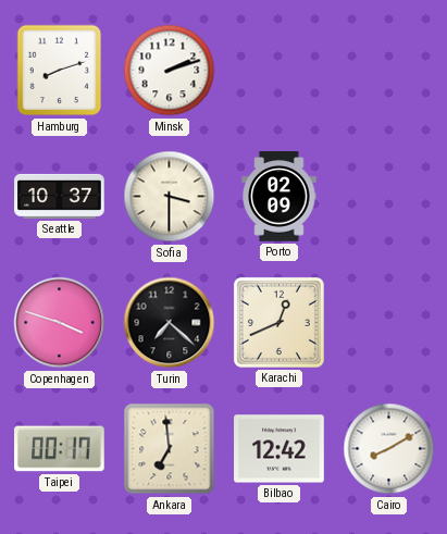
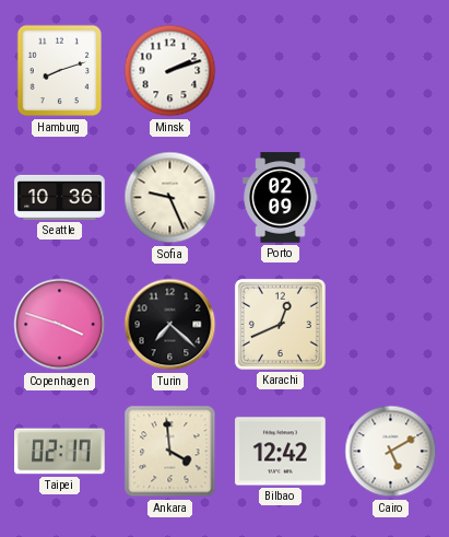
Seattle: 10:37 -> 10:36
Sofia: 3:30 -> 9:26
Taipei: 00:17 -> 02:17
Ankara: 6:59 -> 3:59
Cairo: 8:10 -> 5:10
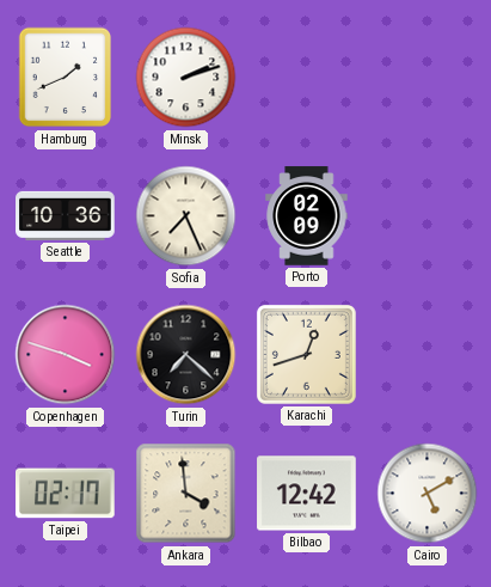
Hamburg: 8:12 -> 1:41
Sofia: 9:26 -> 7:26
Karachi: 12:41 -> 12:42
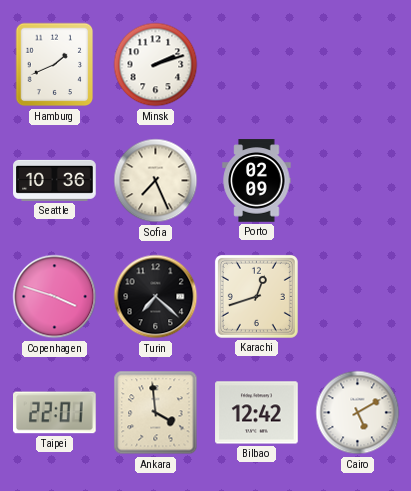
Taipei: 02:17 -> 22:01
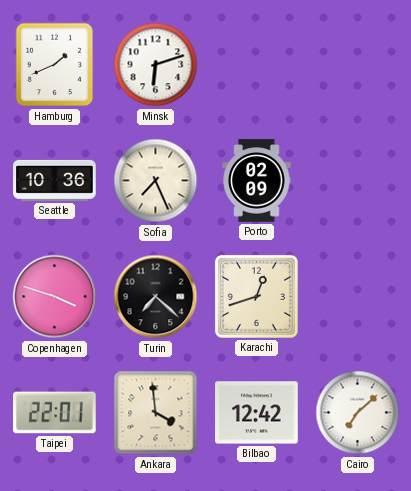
Minsk: 2:12 -> 6:12
Cairo: 5:10 -> 7:08
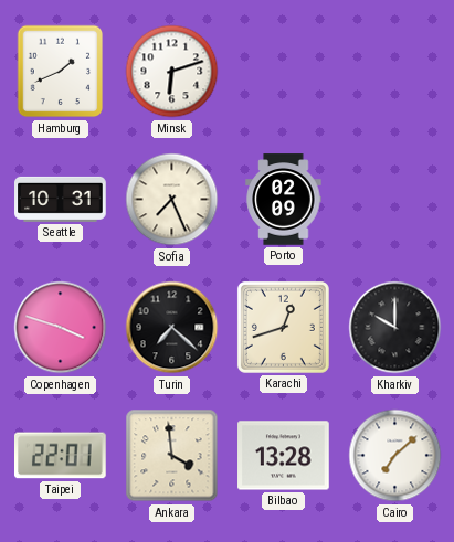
Seattle: 10:36 -> 10:31
Kharkiv: none -> 10:00
Bilbao: 12:42 -> 13:28
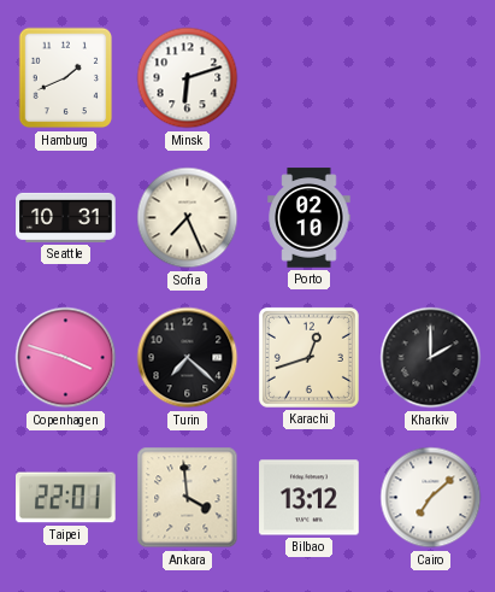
Porto: 02:09 -> 02:10
Kharkiv: 10:00 -> 2:00
Bilbao: 13:28 -> 13:12
